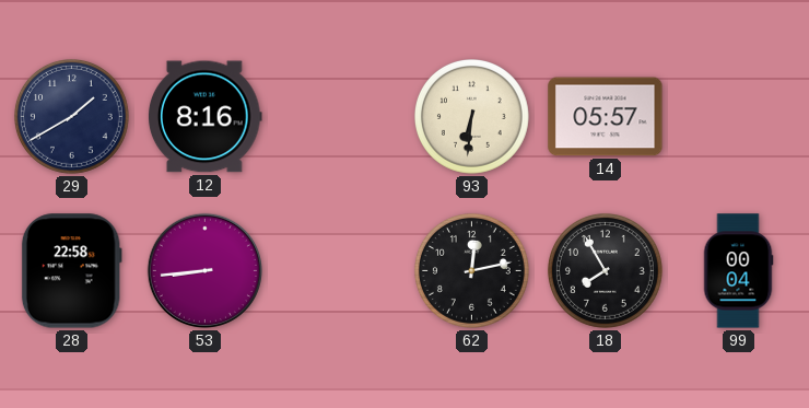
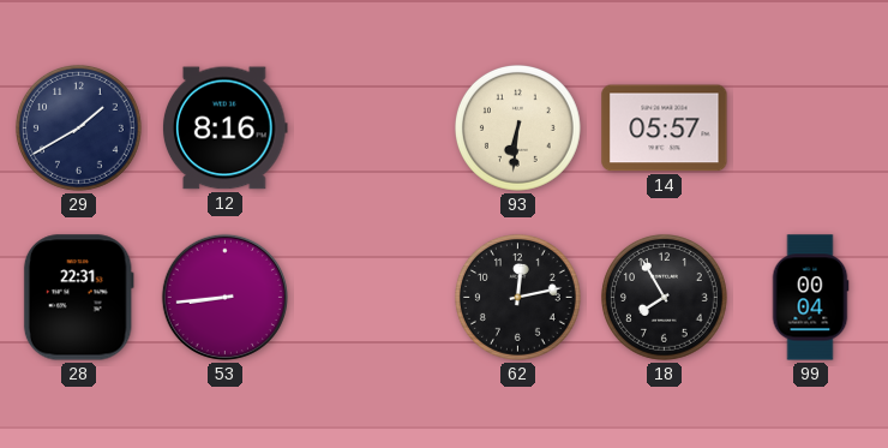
28: 22:58 -> 22:31
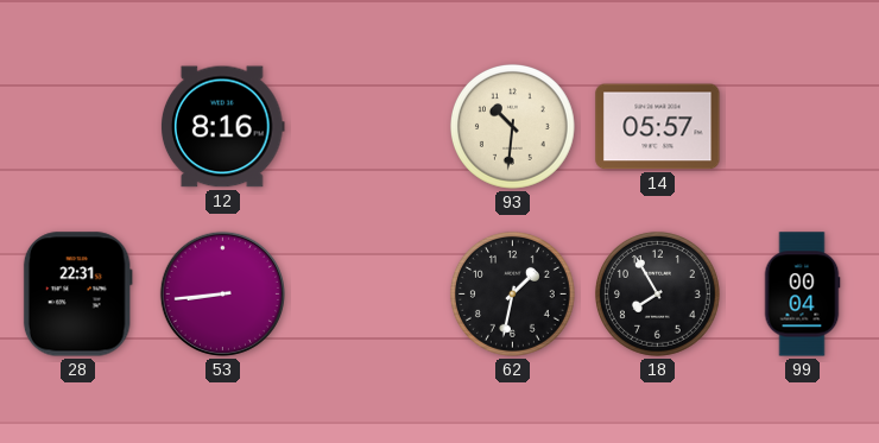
29: 1:40 -> none
93: 6:31 -> 10:31
62: 12:13 -> 1:32
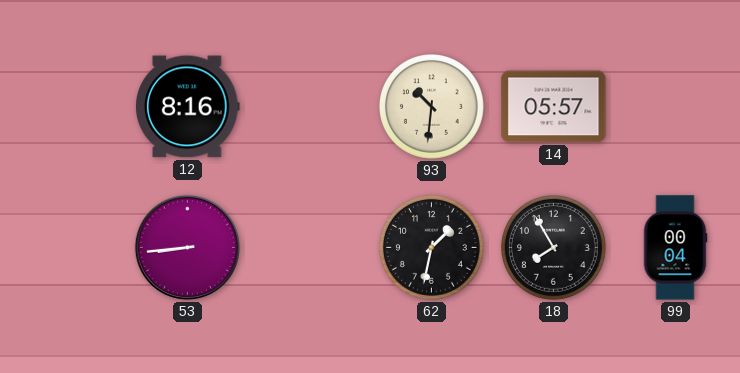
28: 22:31 -> none
